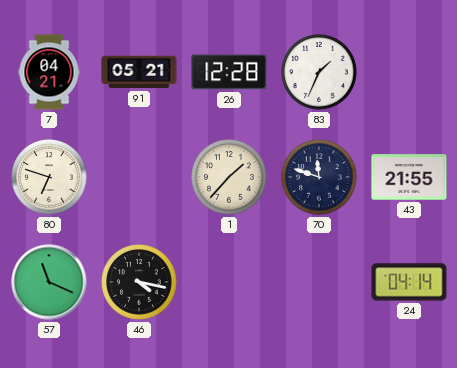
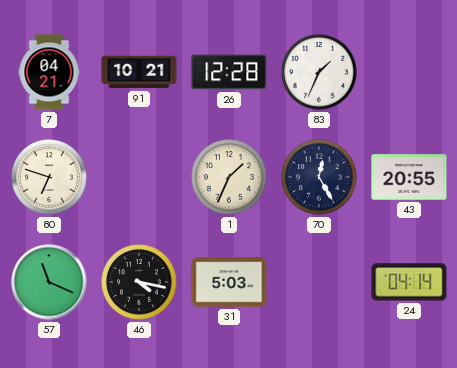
91: 05:21 -> 10:21
1: 1:37 -> 1:34
70: 11:48 -> 12:25
43: 21:55 -> 20:55
31: none -> 5:03
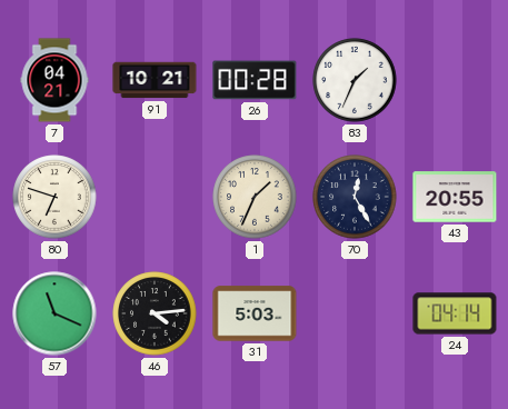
26: 12:28 -> 00:28
46: 4:17 -> 4:14
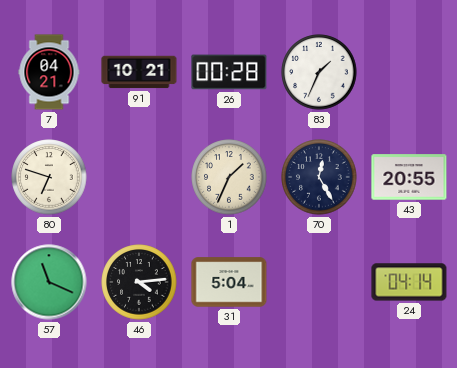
31: 5:03 -> 5:04
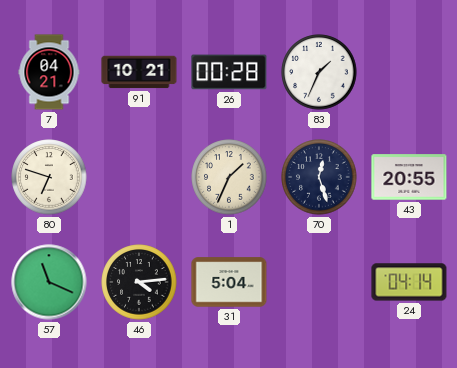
70: 12:25 -> 12:27
